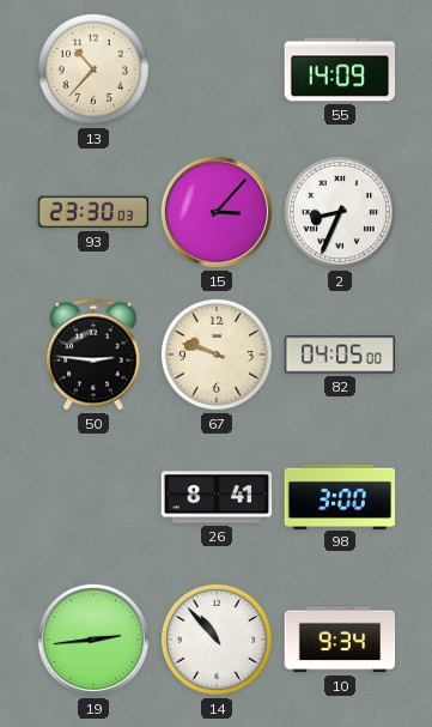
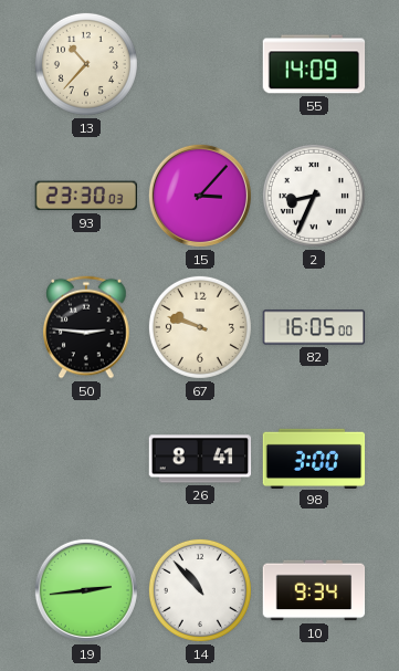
82: 04:05 -> 16:05
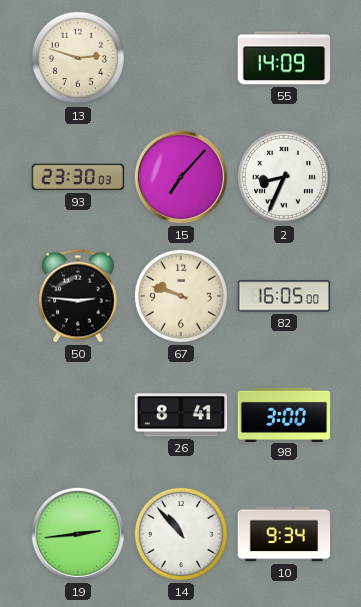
13: 10:37 -> 2:48
15: 3:07 -> 7:07
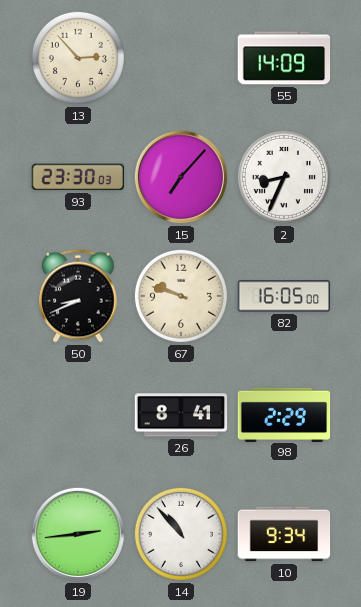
13: 2:48 -> 2:53
50: 2:46 -> 8:41
98: 3:00 -> 2:29
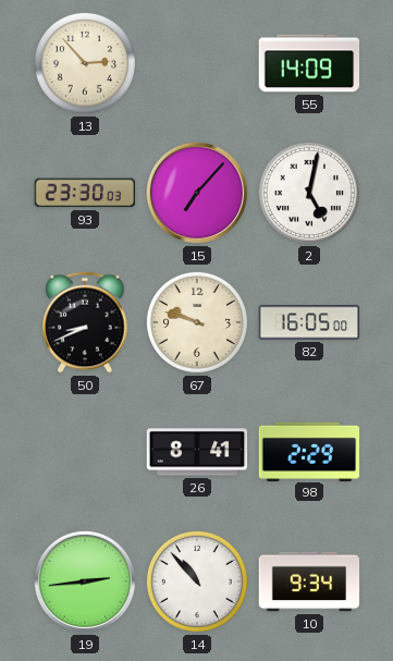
2: 8:34 -> 5:02
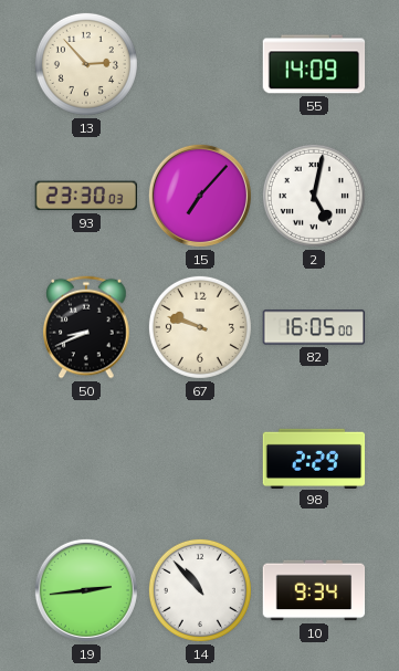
26: 8:41 -> none
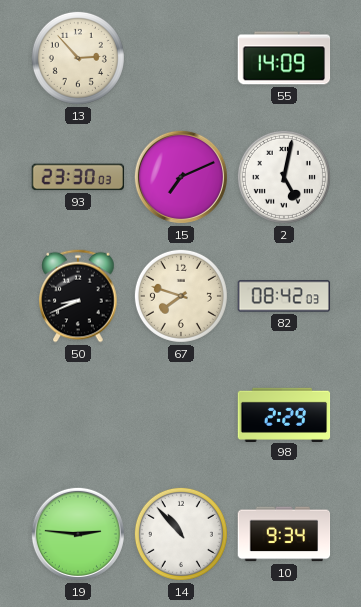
15: 7:07 -> 7:11
67: 9:48 -> 7:48
82: 16:05 -> 08:42
19: 2:44 -> 2:46
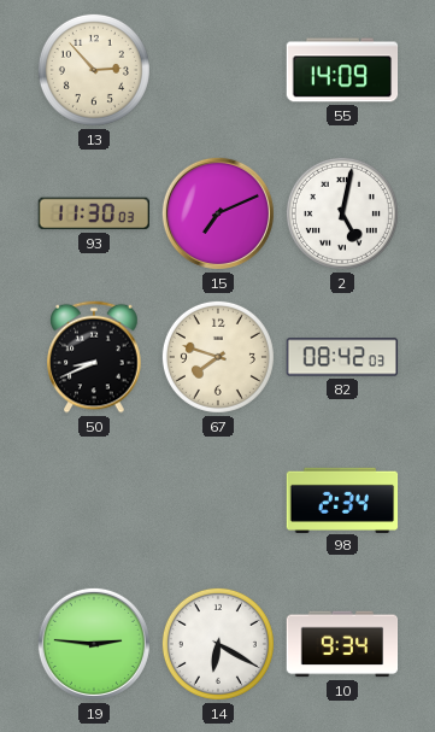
93: 23:30 -> 11:30
98: 2:29 -> 2:34
14: 10:53 -> 6:20
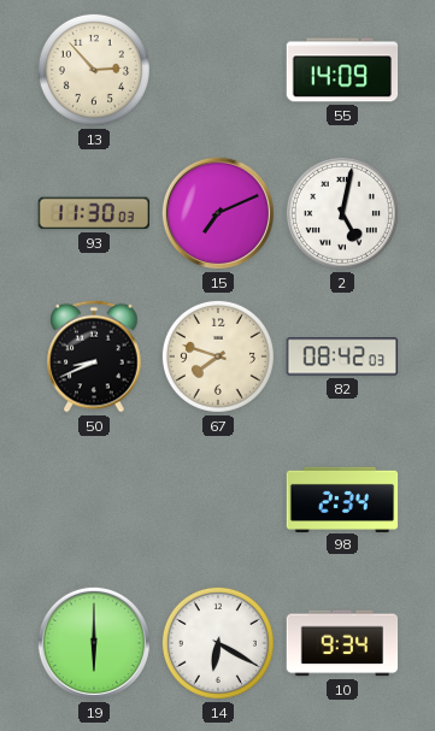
19: 2:46 -> 6:00
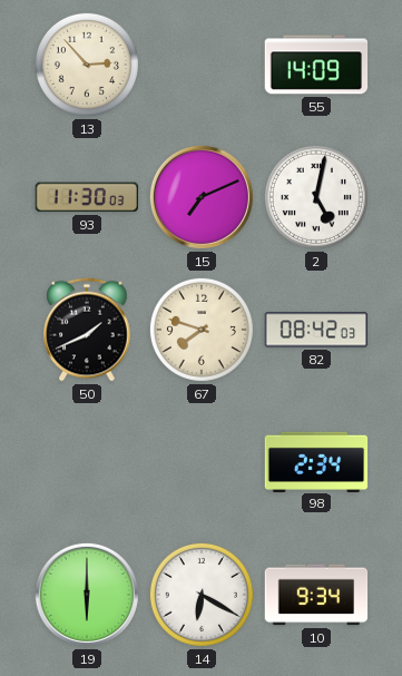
50: 8:41 -> 1:41
